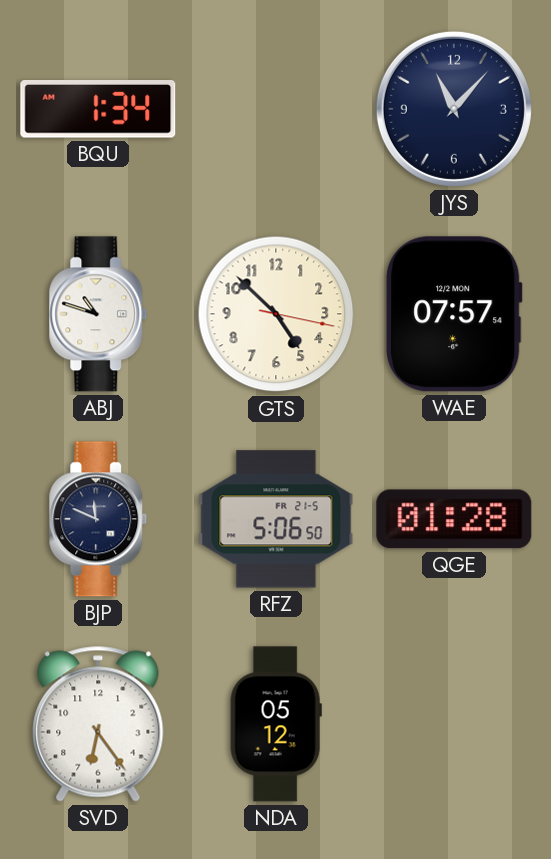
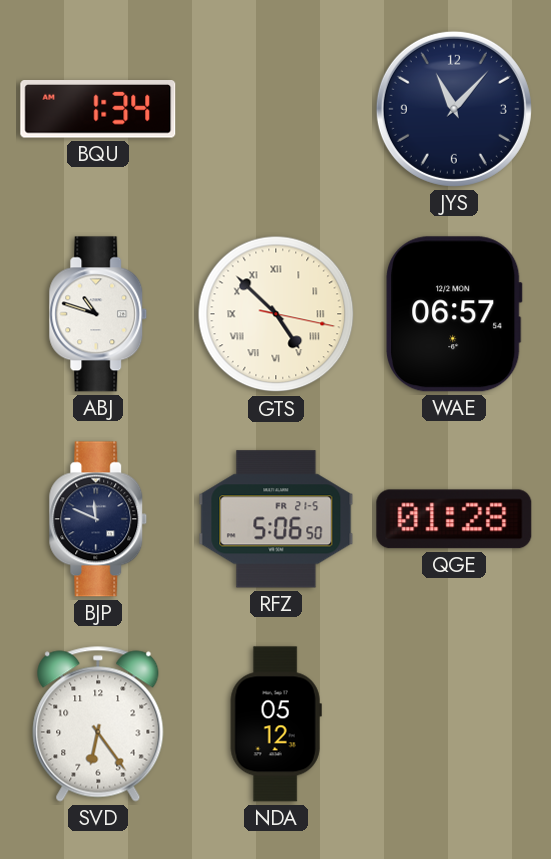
GTS numerals: Arabic -> Roman
WAE: 07:57 -> 06:57
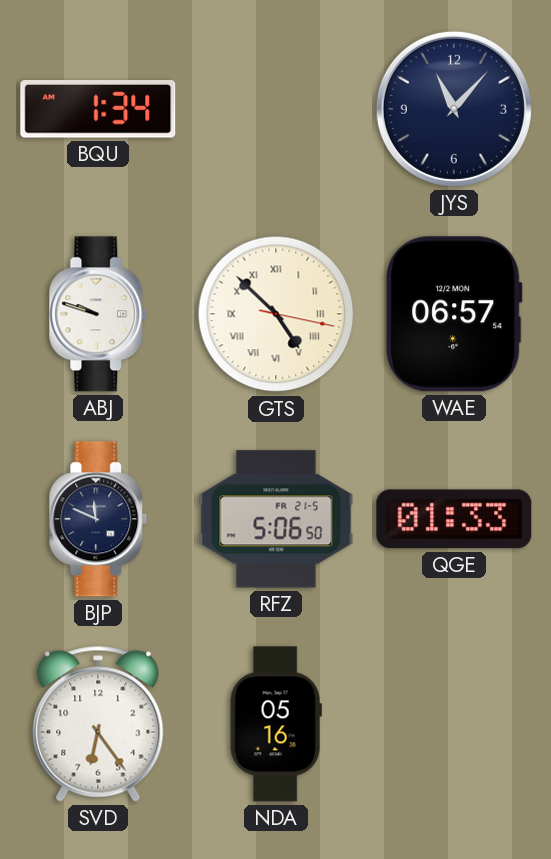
ABJ: 10:48 -> 9:48
QGE: 01:28 -> 01:33
NDA: 05:12 -> 05:16
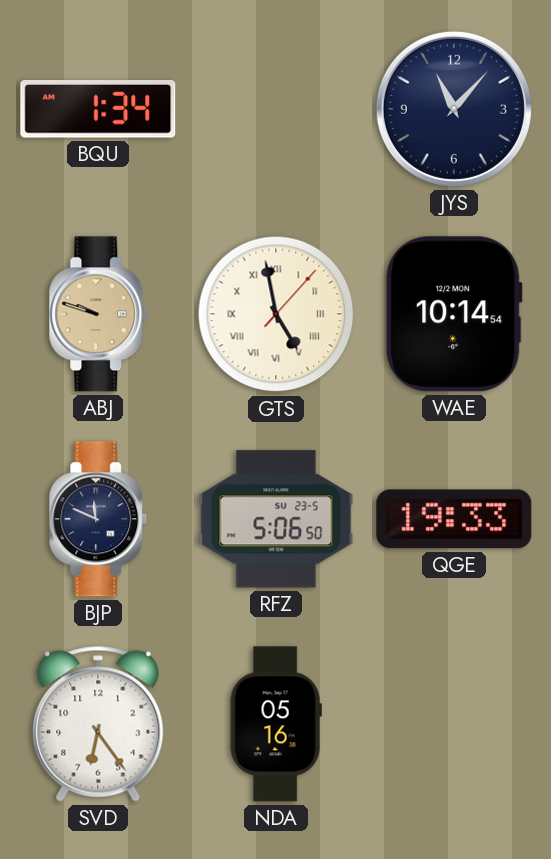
ABJ dial: white -> champagne
GTS: 4:52 -> 4:58
WAE: 06:57 -> 10:14
RFZ date: FR 21-5 -> SU 23-5
QGE: 01:33 -> 19:33
